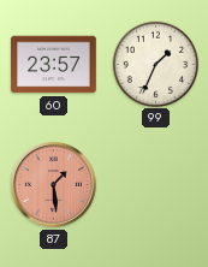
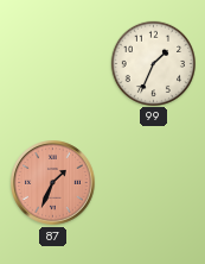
60: 23:57 -> none
87: 1:29 -> 1:34
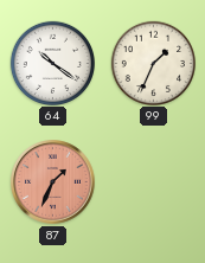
64: none -> 10:21
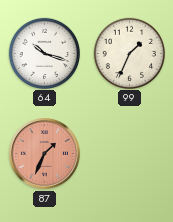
64: 10:21 -> 10:18
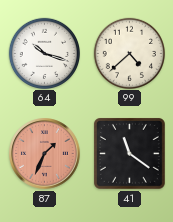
99: 1:34 -> 4:38
41: none -> 11:21
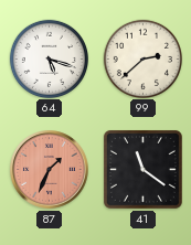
64: 10:18 -> 5:18
99: 4:38 -> 2:38
